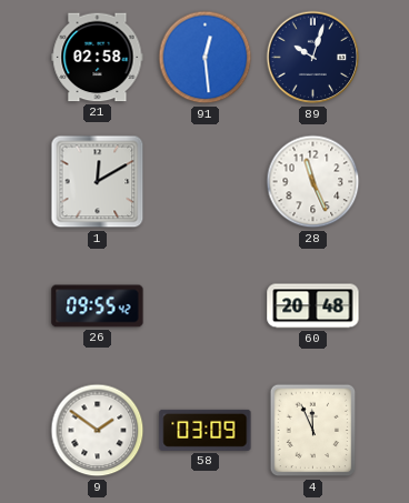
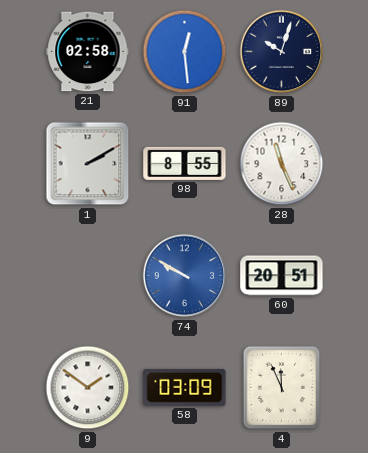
1: 12:10 -> 2:10
98: none -> 8:55
26: 09:55 -> none
74: none -> 9:50
60: 20:48 -> 20:51
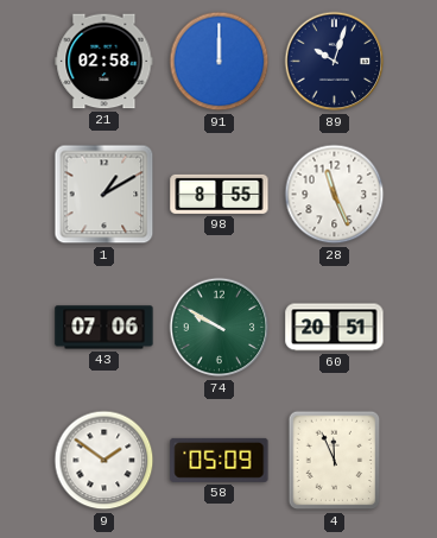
91: 12:29 -> 12:00
1: 2:10 -> 1:10
43: none -> 07:06
74 dial: blue -> green
58: 03:09 -> 05:09
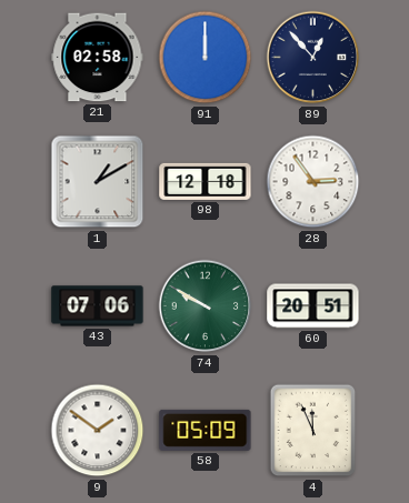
89: 10:03 -> 12:53
98: 8:55 -> 12:18
28: 11:26 -> 2:54
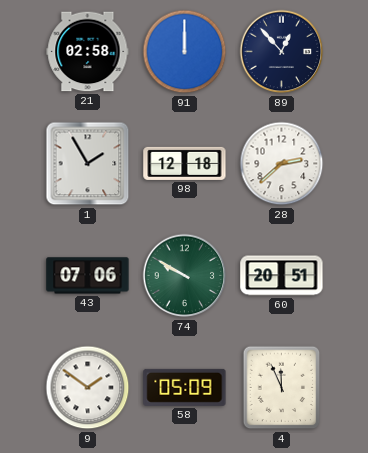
1: 1:10 -> 1:55
28: 2:54 -> 2:38
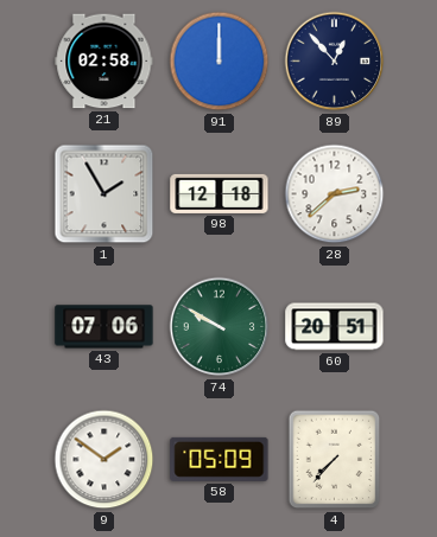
4: 11:56 -> 7:37
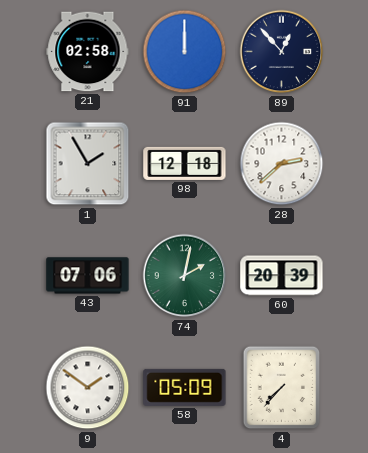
74: 9:50 -> 2:02
60: 20:51 -> 20:39
